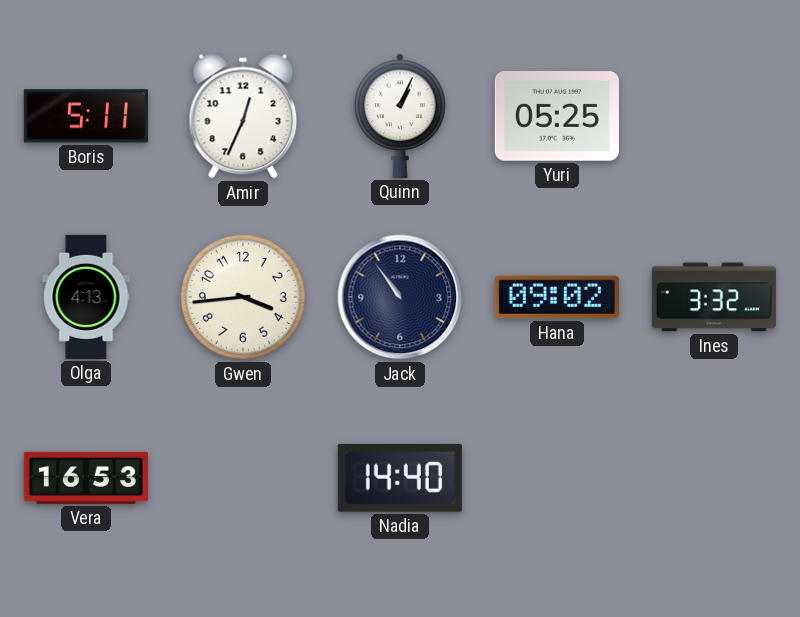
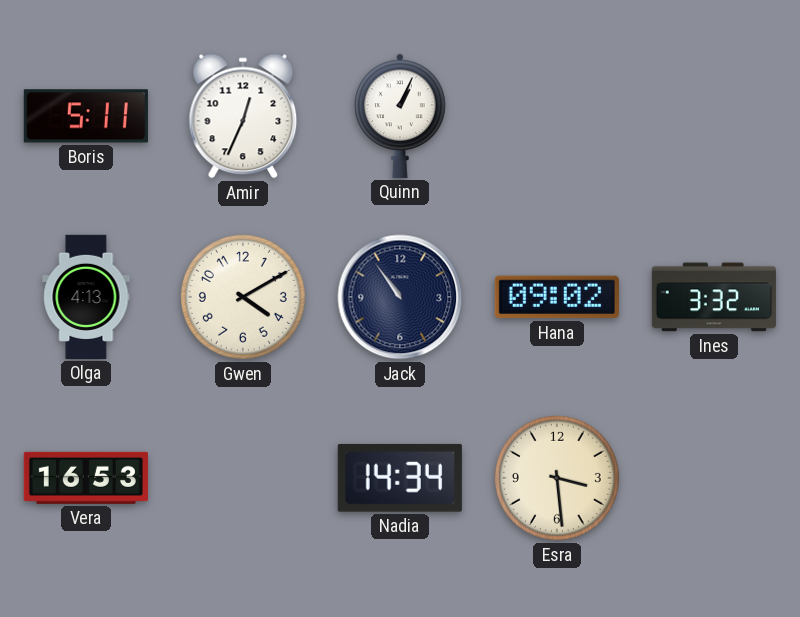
Yuri: 05:25 -> none
Gwen: 3:44 -> 4:10
Nadia: 14:40 -> 14:34
Esra: none -> 3:29
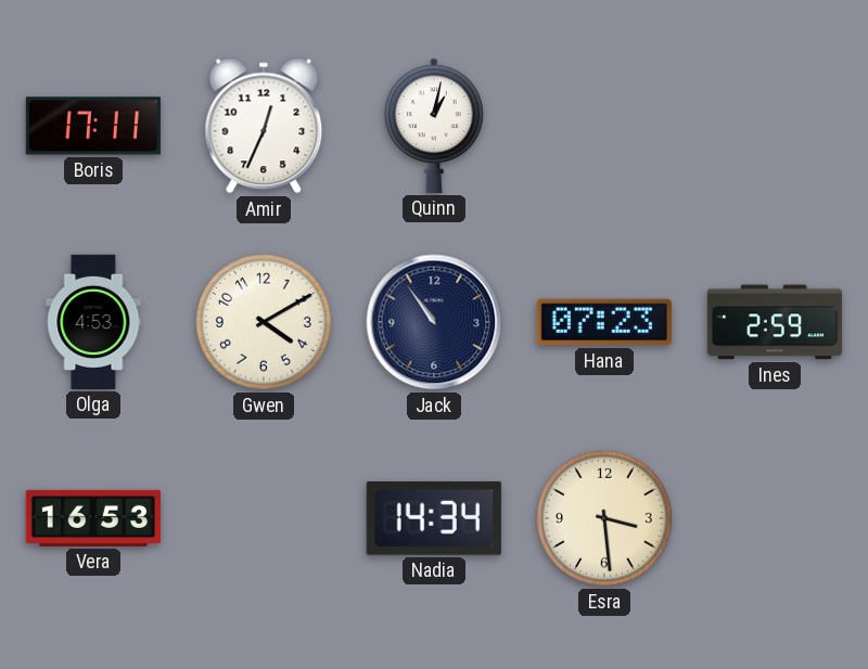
Boris: 5:11 -> 17:11
Quinn: 1:04 -> 1:02
Olga: 4:13 -> 4:53
Hana: 09:02 -> 07:23
Ines: 3:32 -> 2:59
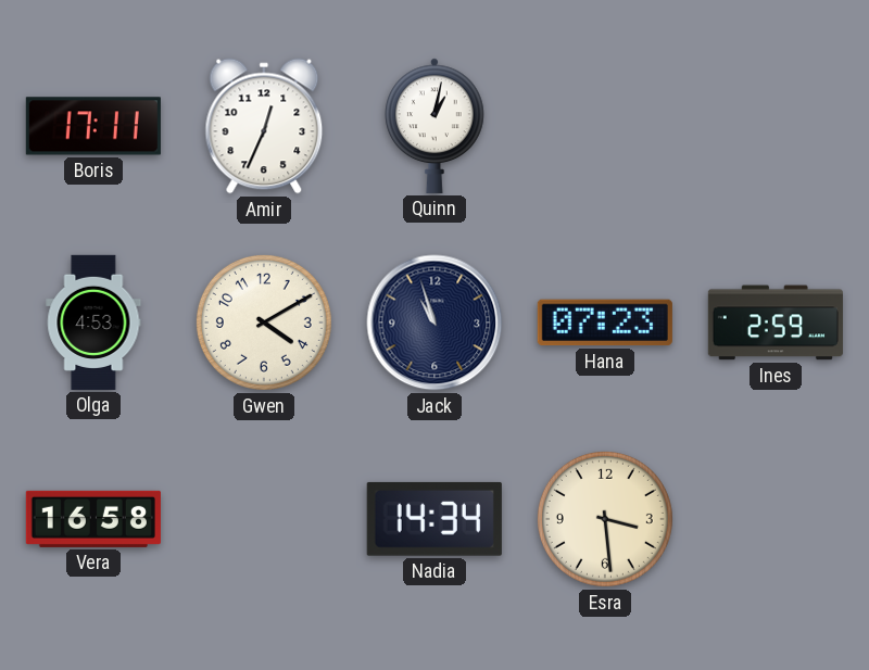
Jack: 10:54 -> 10:57
Vera: 16:53 -> 16:58
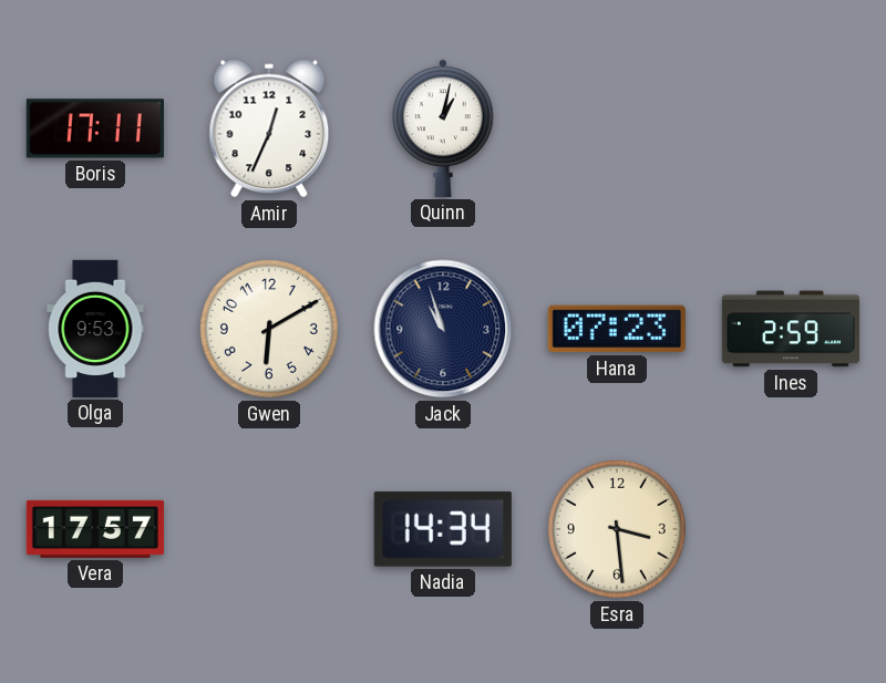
Olga: 4:53 -> 9:53
Gwen: 4:10 -> 6:10
Vera: 16:58 -> 17:57
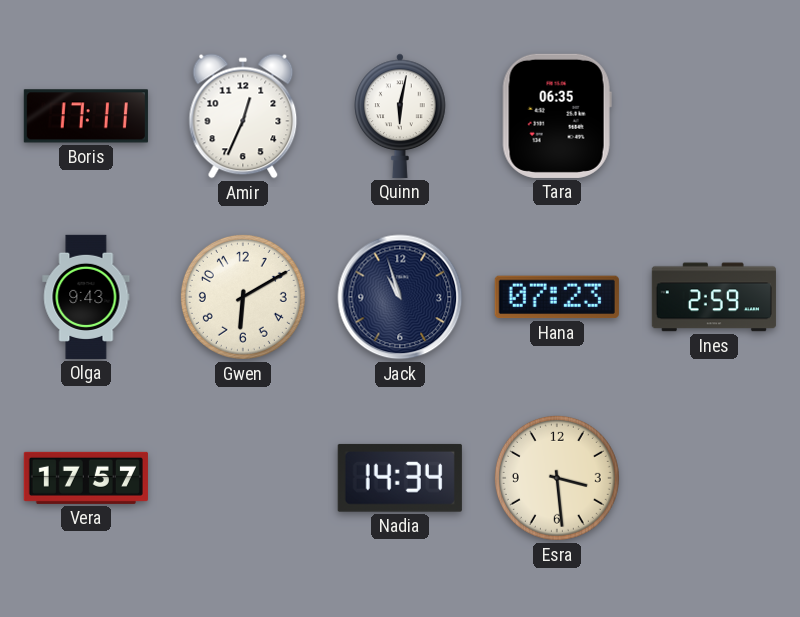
Quinn: 1:02 -> 6:02
Tara: none -> 06:35
Olga: 9:53 -> 9:43
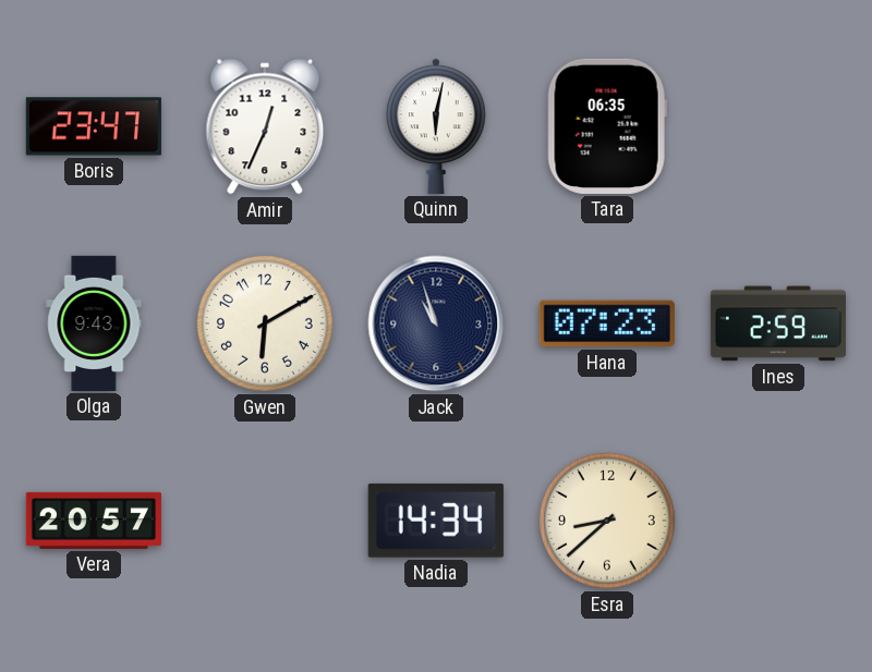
Boris: 17:11 -> 23:47
Vera: 17:57 -> 20:57
Esra: 3:29 -> 8:38
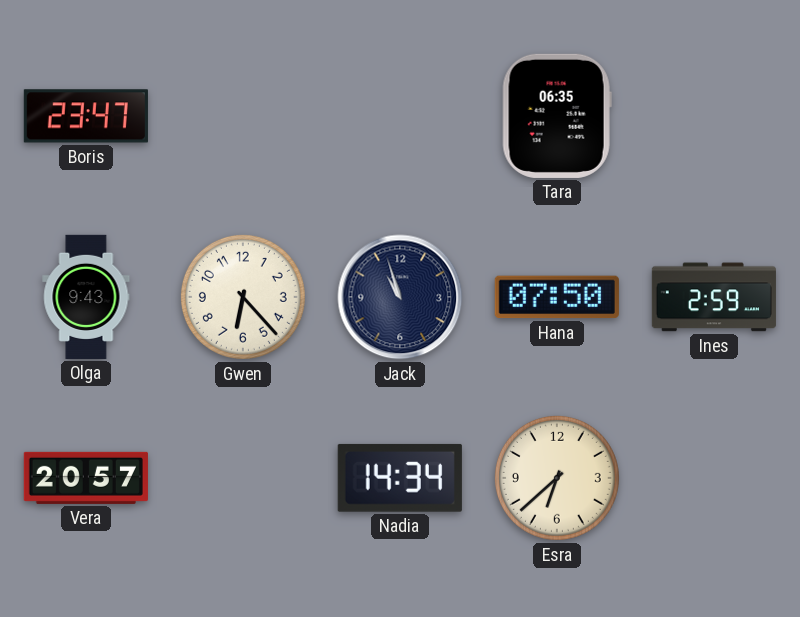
Amir: 12:34 -> none
Quinn: 6:02 -> none
Gwen: 6:10 -> 6:23
Hana: 07:23 -> 07:50
Esra: 8:38 -> 6:38
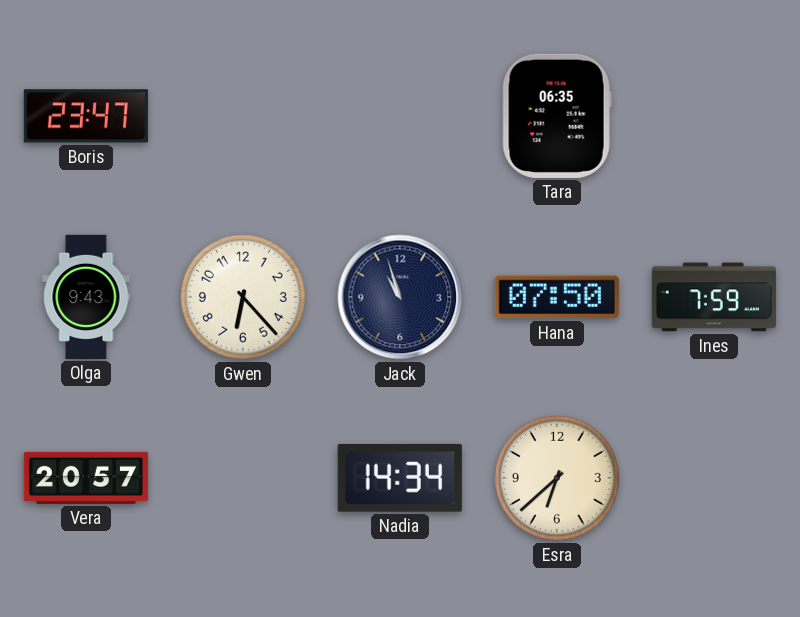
Ines: 2:59 -> 7:59
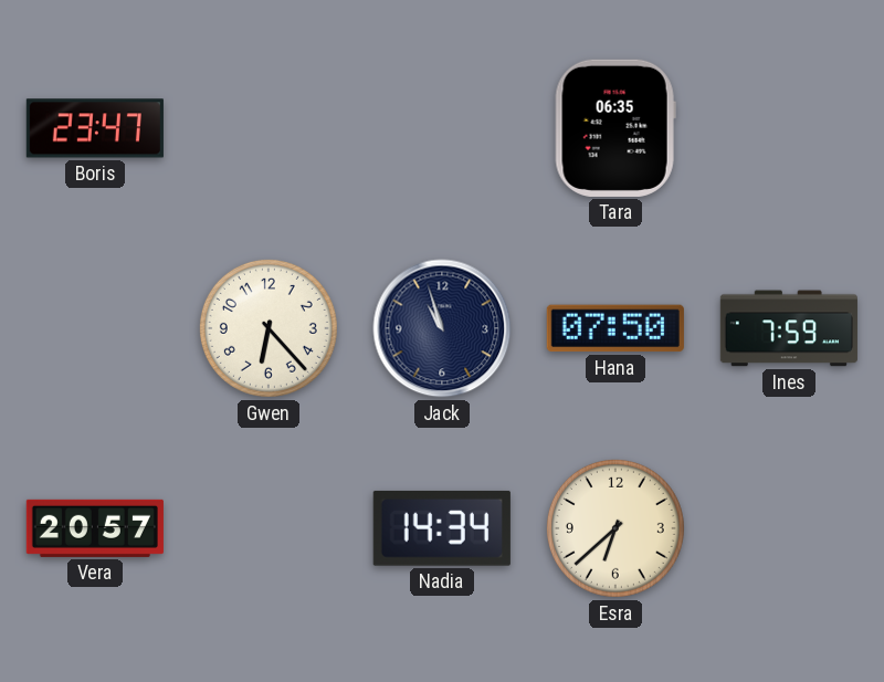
Olga: 9:43 -> none
